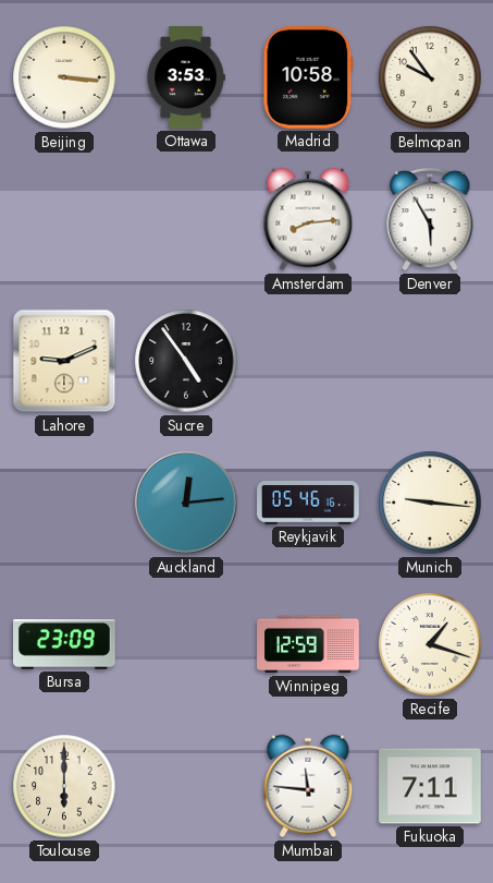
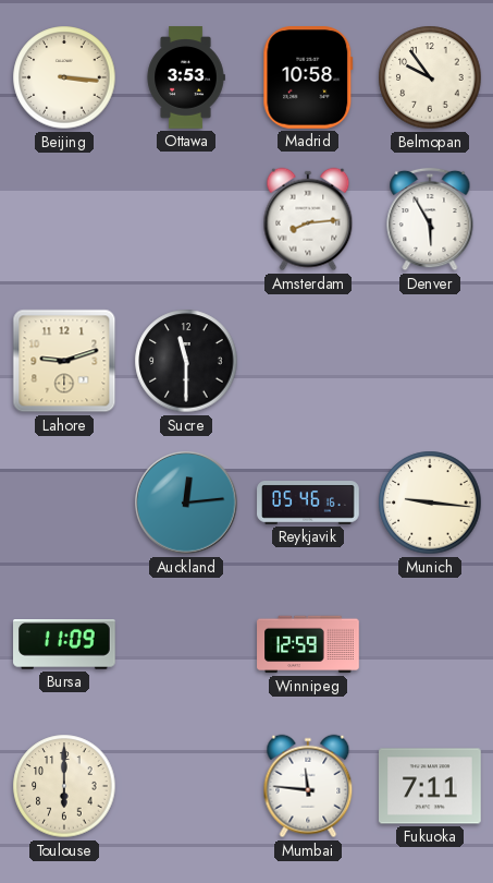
Lahore: 9:11 -> 9:12
Sucre: 4:54 -> 11:30
Bursa: 23:09 -> 11:09
Recife: 1:18 -> none
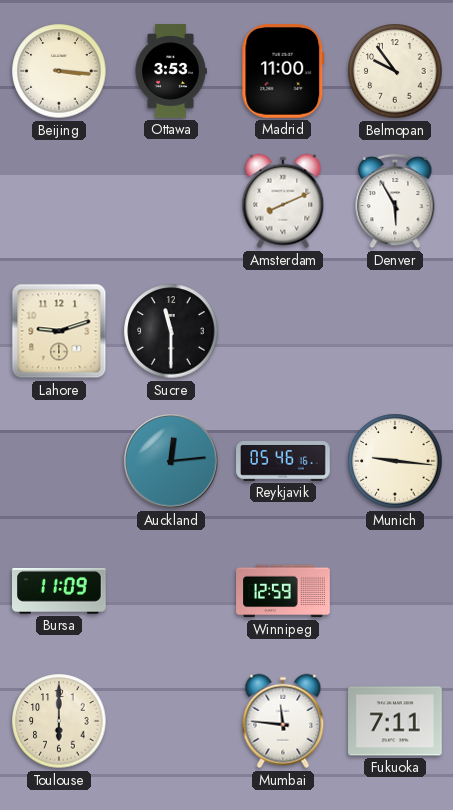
Madrid: 10:58 -> 11:00
Amsterdam: 8:14 -> 8:11
